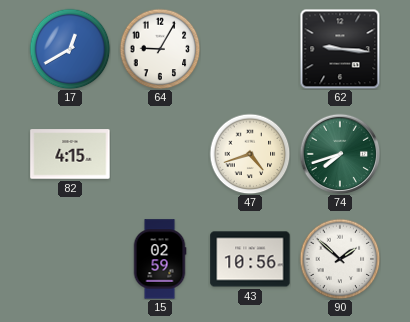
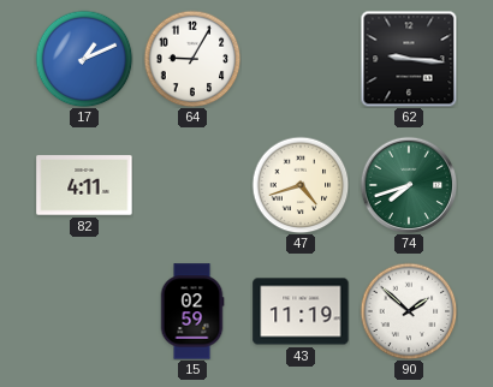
17: 12:40 -> 1:11
82: 4:15 -> 4:11
43: 10:56 -> 11:19
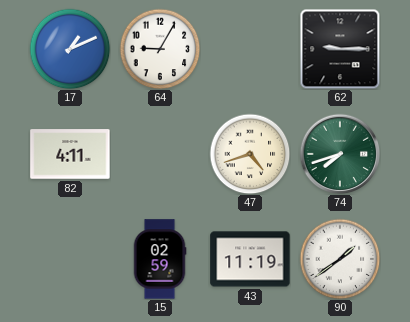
62: 9:16 -> 9:15
90: 1:52 -> 1:39
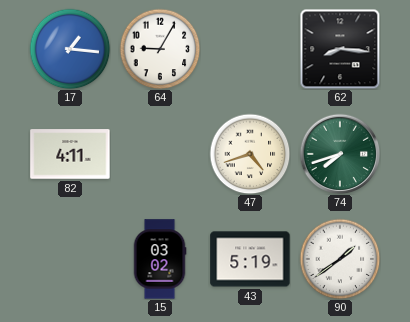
17: 1:11 -> 1:16
62: 9:15 -> 8:16
15: 02:59 -> 03:02
43: 11:19 -> 5:19
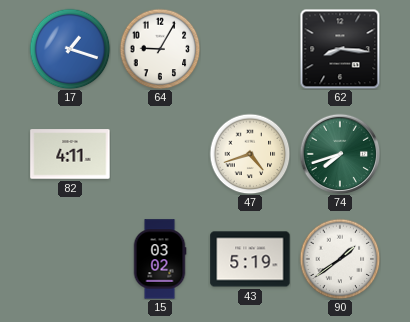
17: 1:16 -> 1:18
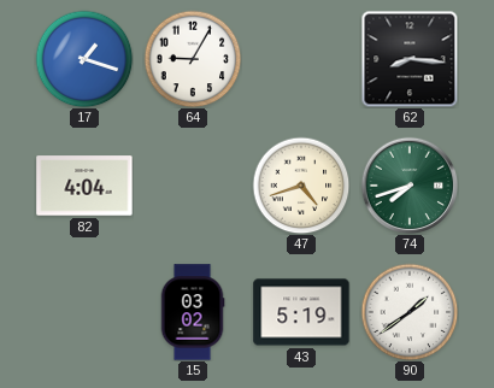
82: 4:11 -> 4:04
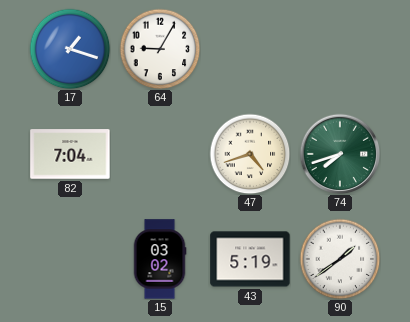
62: 8:16 -> none
82: 4:04 -> 7:04
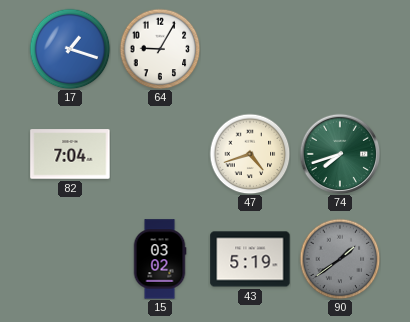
90 dial: white -> grey
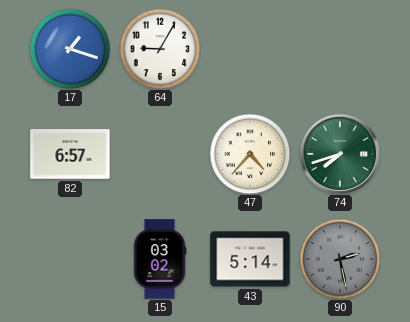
82: 7:04 -> 6:57
47: 4:42 -> 4:37
43: 5:19 -> 5:14
90: 1:39 -> 2:28
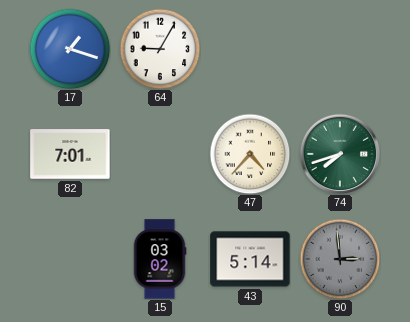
82: 6:57 -> 7:01
90: 2:28 -> 2:59
